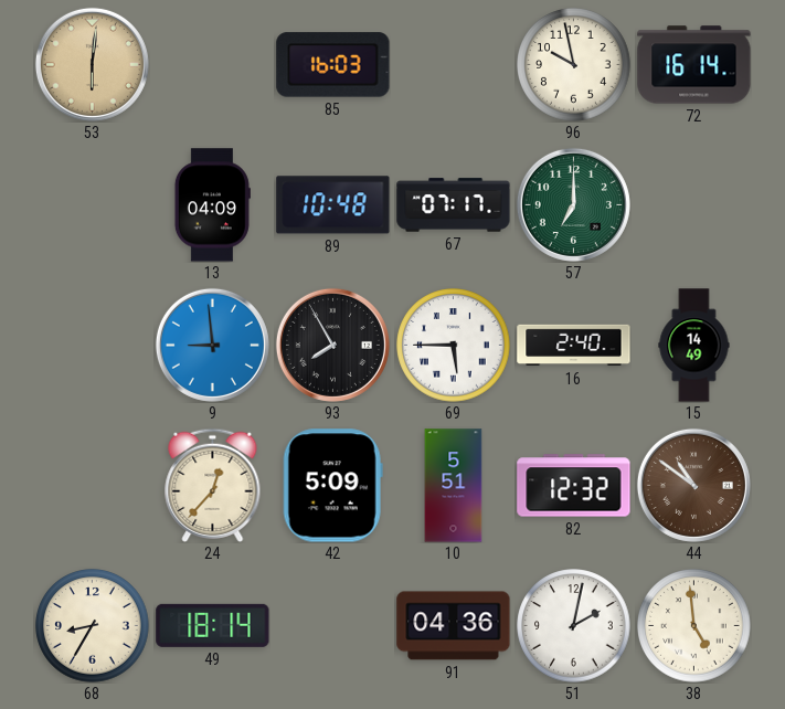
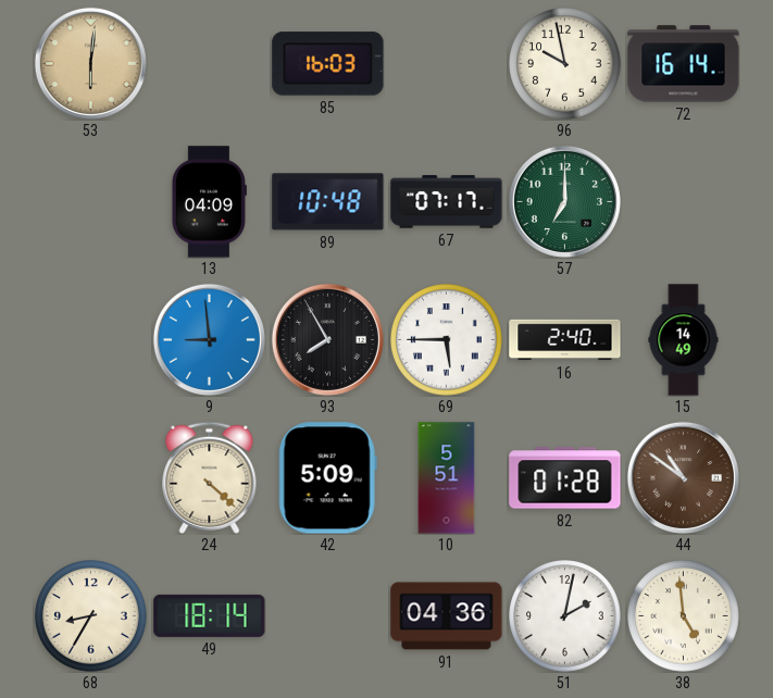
24: 12:37 -> 4:22
82: 12:32 -> 01:28
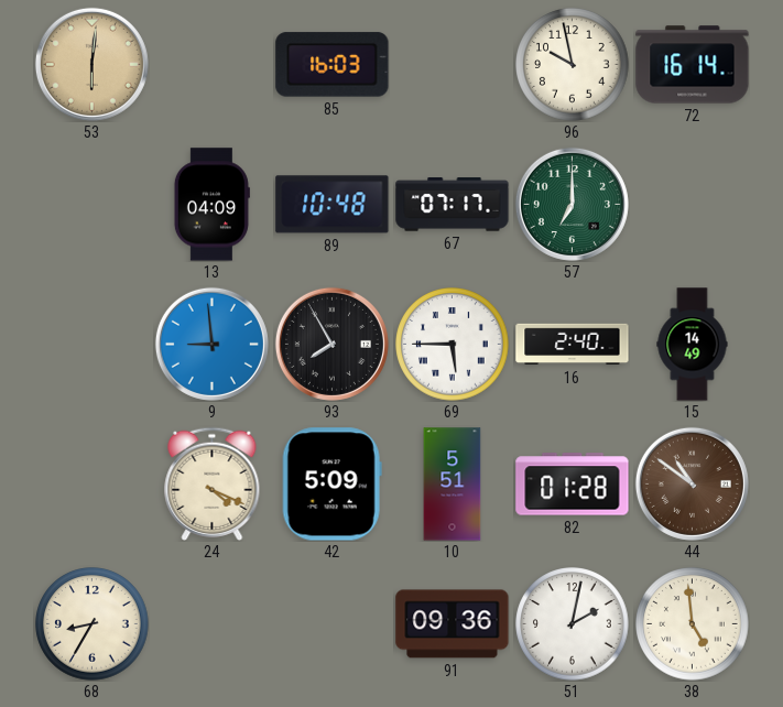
24: 4:22 -> 4:19
49: 18:14 -> none
91: 04:36 -> 09:36
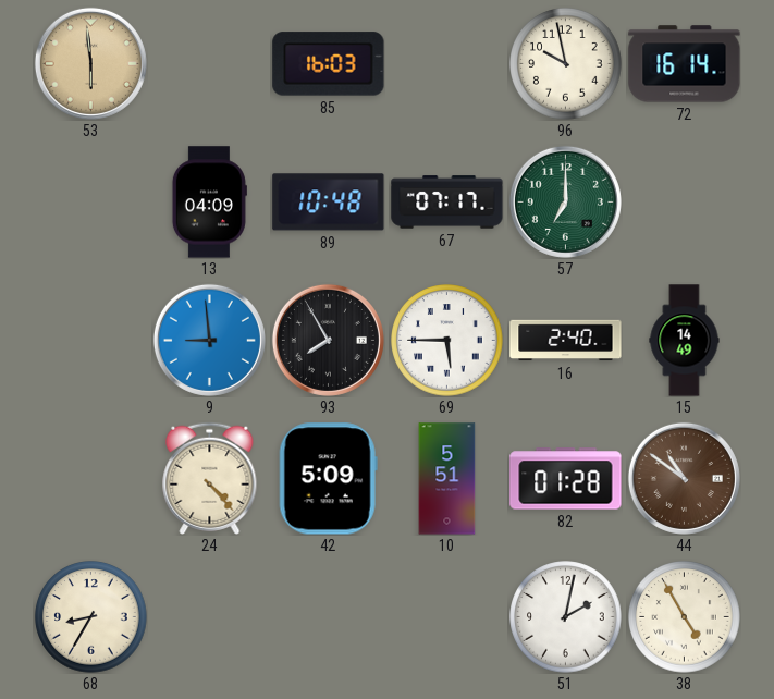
53: 6:01 -> 5:59
24: 4:19 -> 4:23
91: 09:36 -> none
38: 4:59 -> 4:55
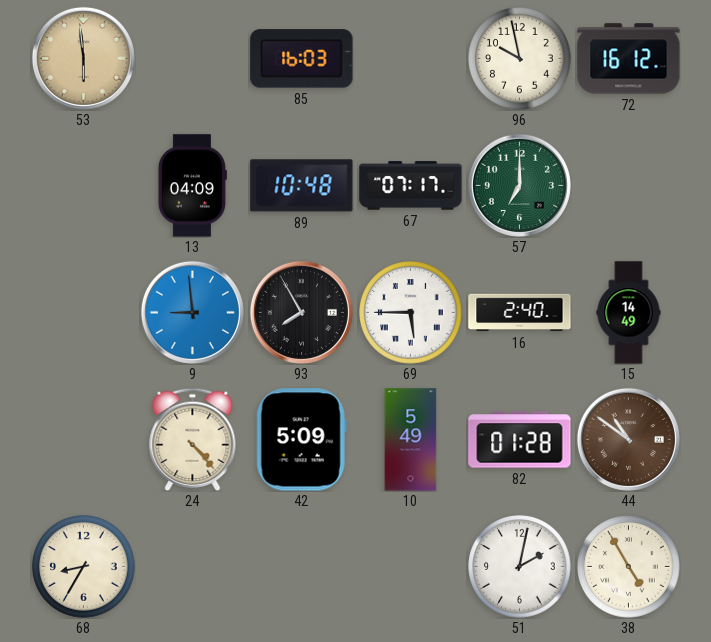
72: 16:14 -> 16:12
10: 5:51 -> 5:49
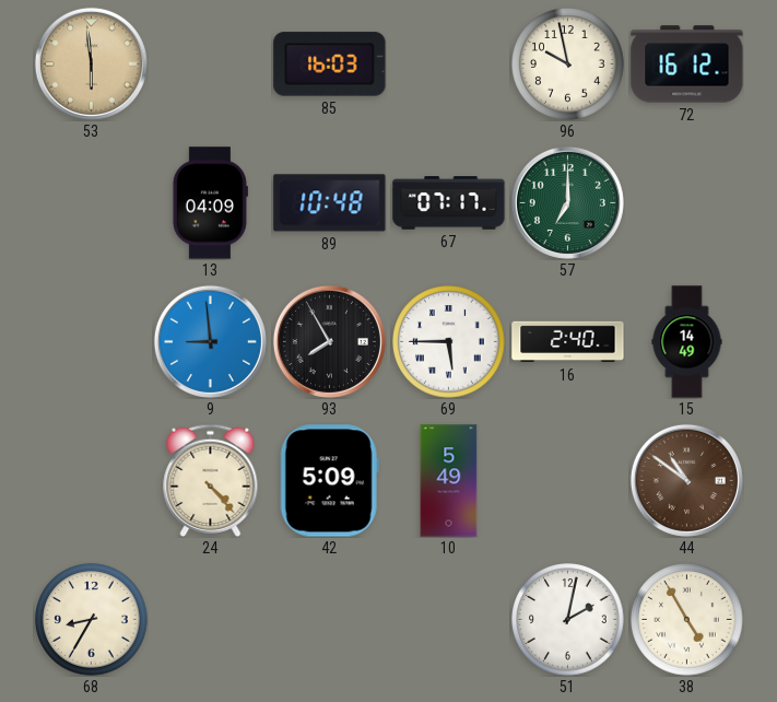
82: 01:28 -> none
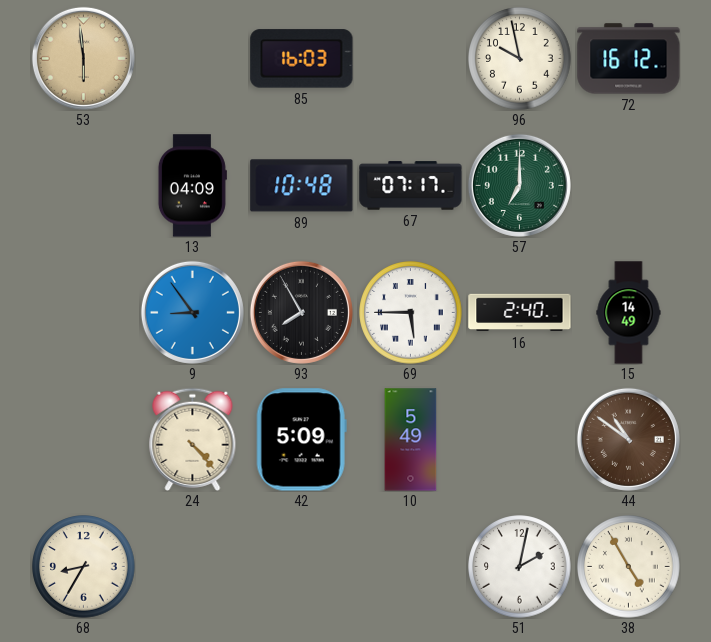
9: 8:59 -> 8:54
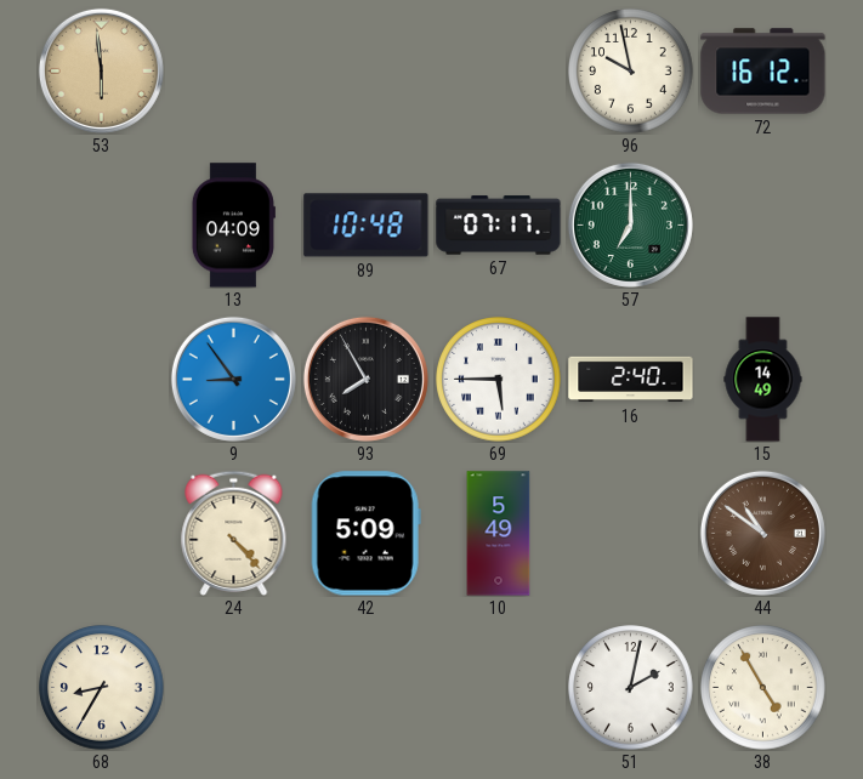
85: 16:03 -> none
